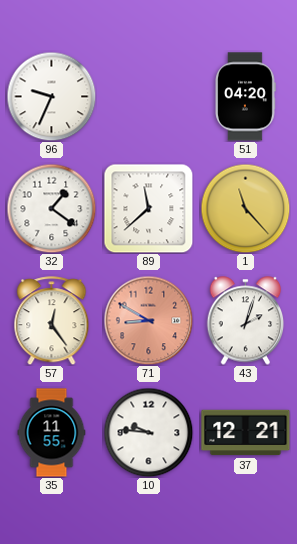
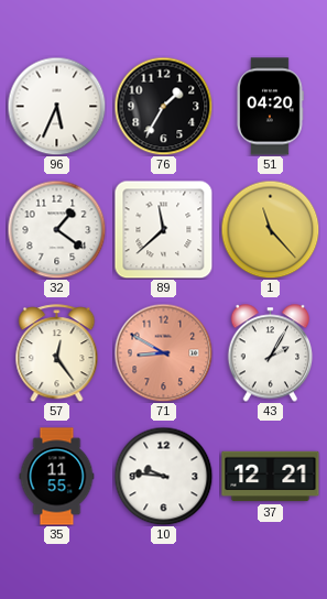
96: 9:34 -> 5:34
76: none -> 1:35
43: 2:03 -> 2:05
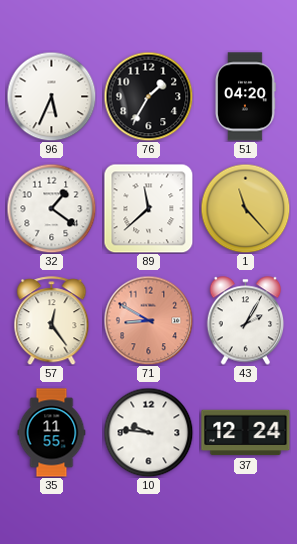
37: 12:21 -> 12:24
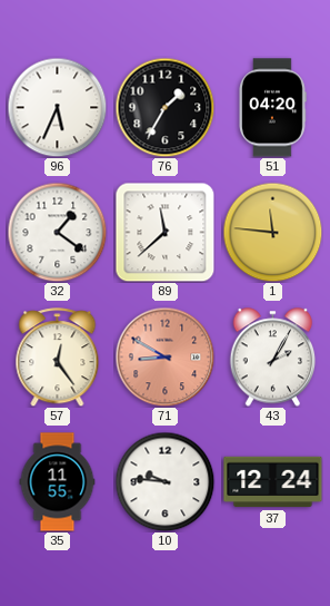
1: 11:23 -> 11:46
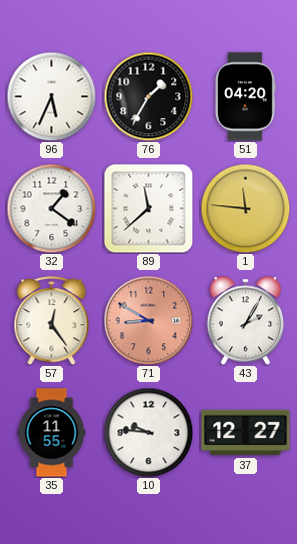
37: 12:24 -> 12:27
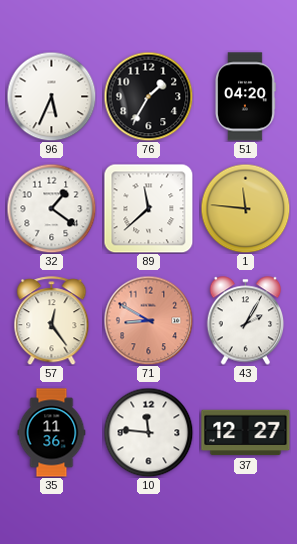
35: 11:55 -> 11:36
10: 9:46 -> 11:46
